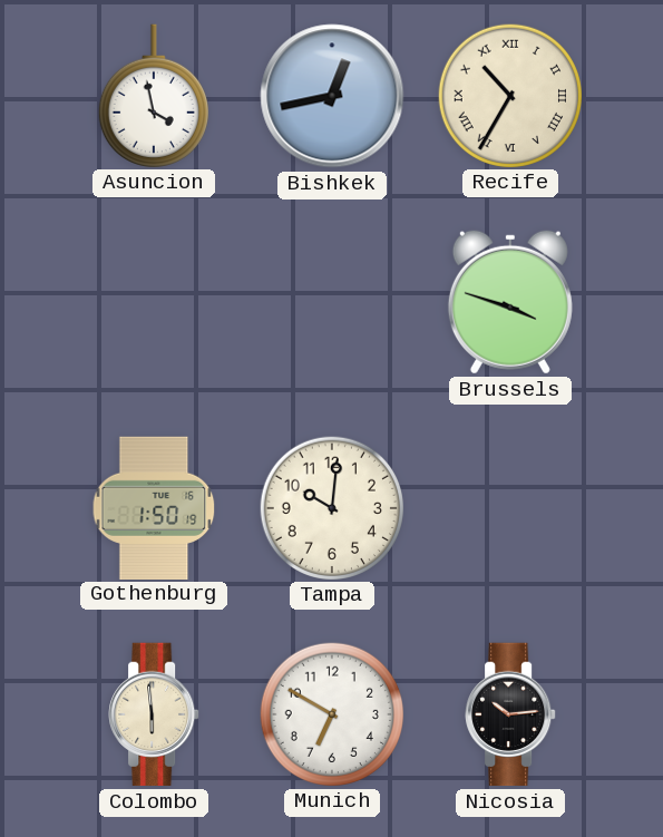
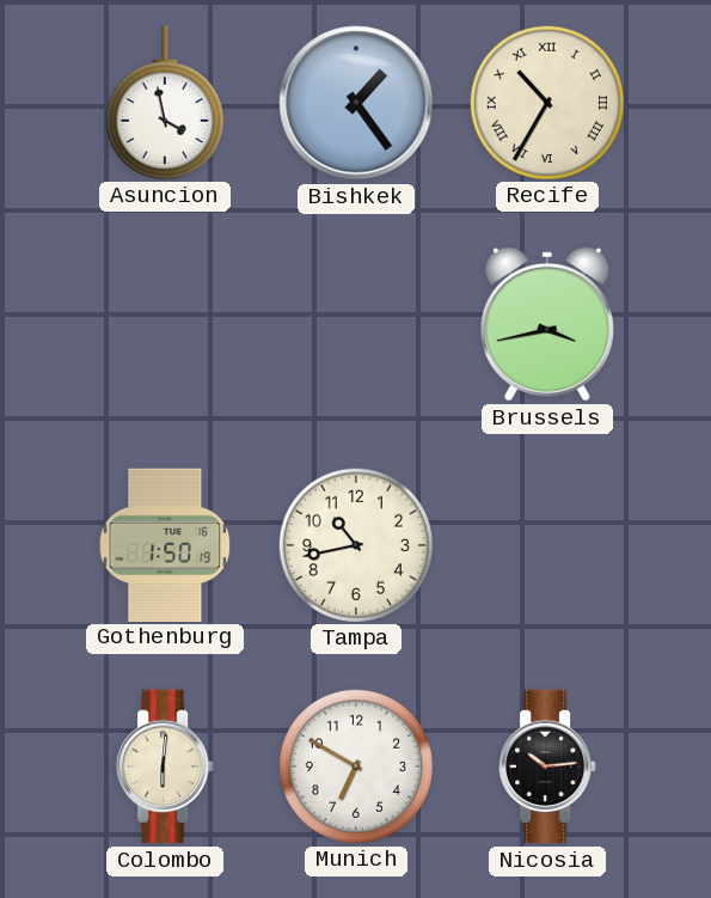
Bishkek: 12:43 -> 1:24
Brussels: 3:48 -> 3:43
Tampa: 10:01 -> 10:43
Colombo: 5:59 -> 6:01
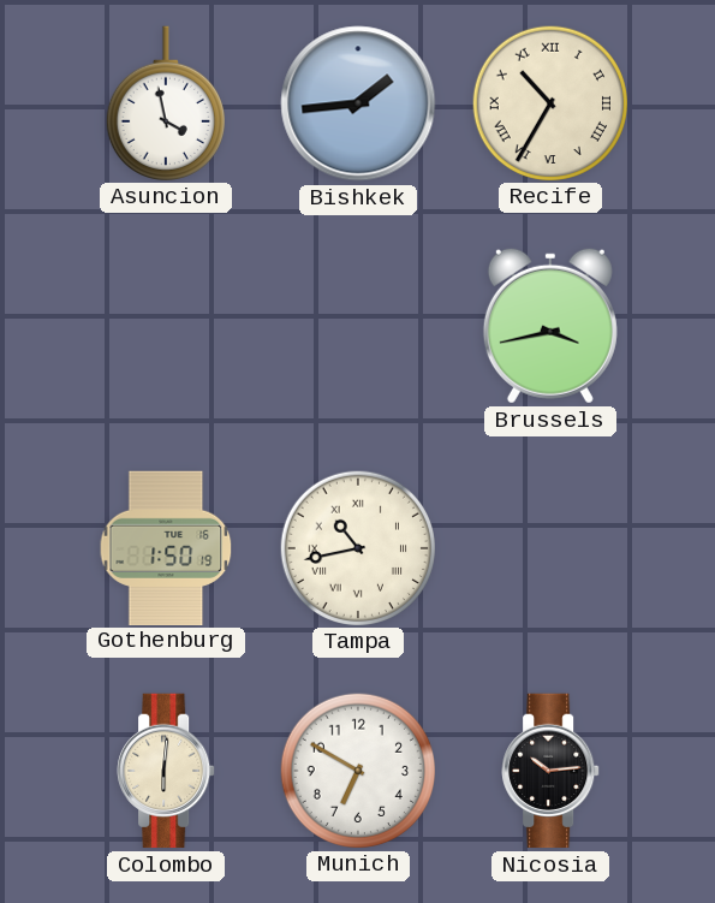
Bishkek: 1:24 -> 1:44
Tampa numerals: Arabic -> Roman
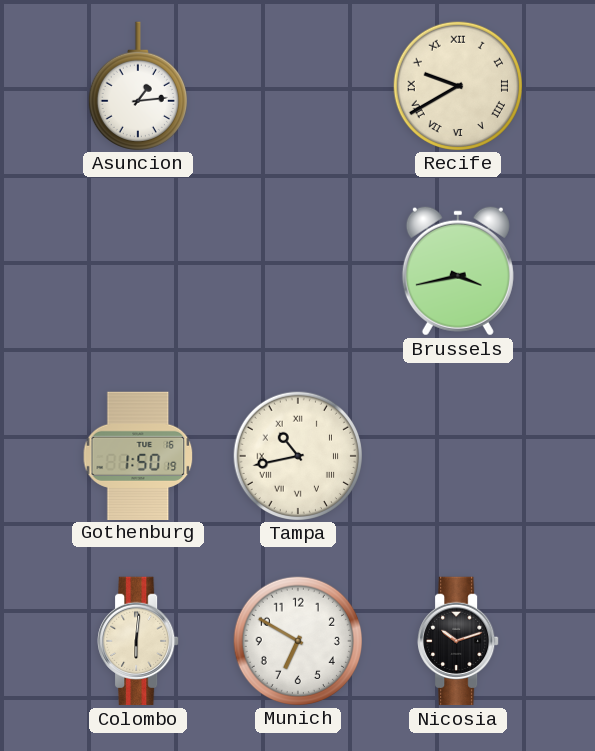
Asuncion: 3:58 -> 1:14
Bishkek: 1:44 -> none
Recife: 10:35 -> 9:40
Nicosia: 10:14 -> 10:12
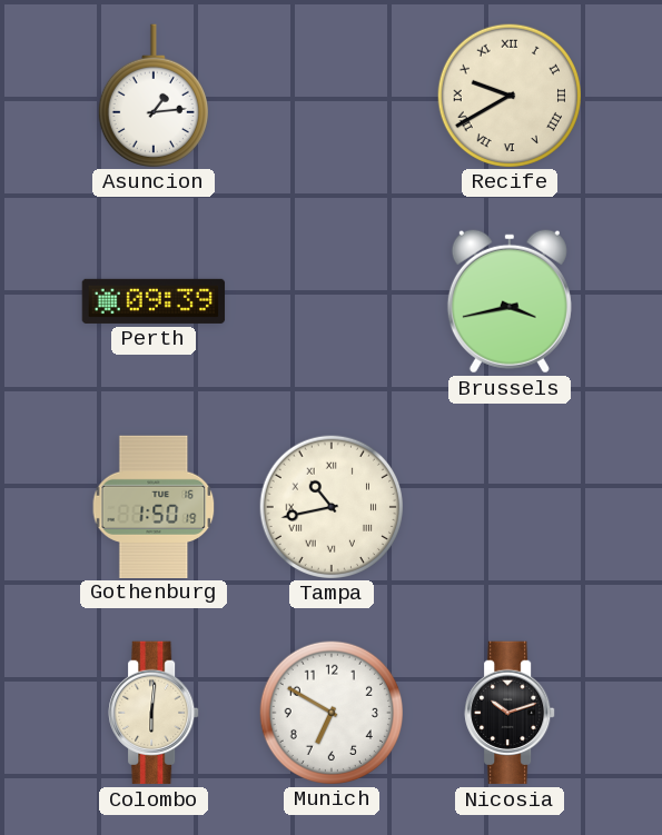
Perth: none -> 09:39
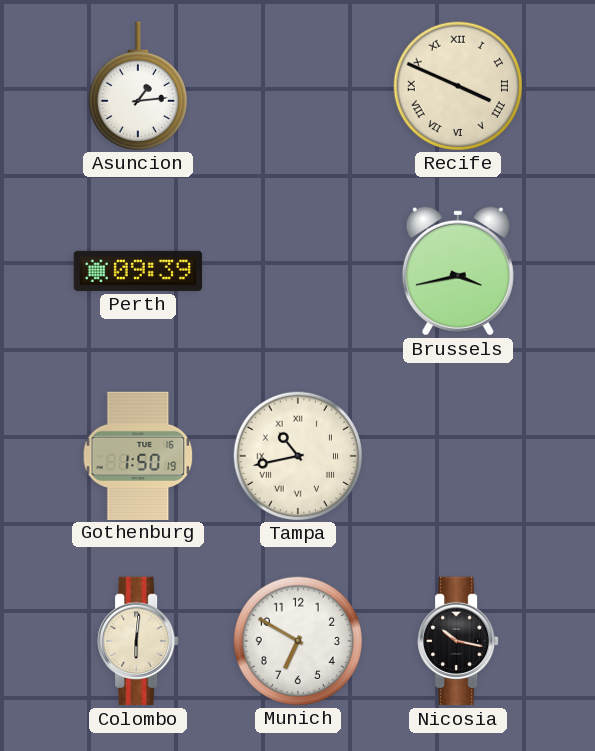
Recife: 9:40 -> 3:49
Nicosia: 10:12 -> 10:17
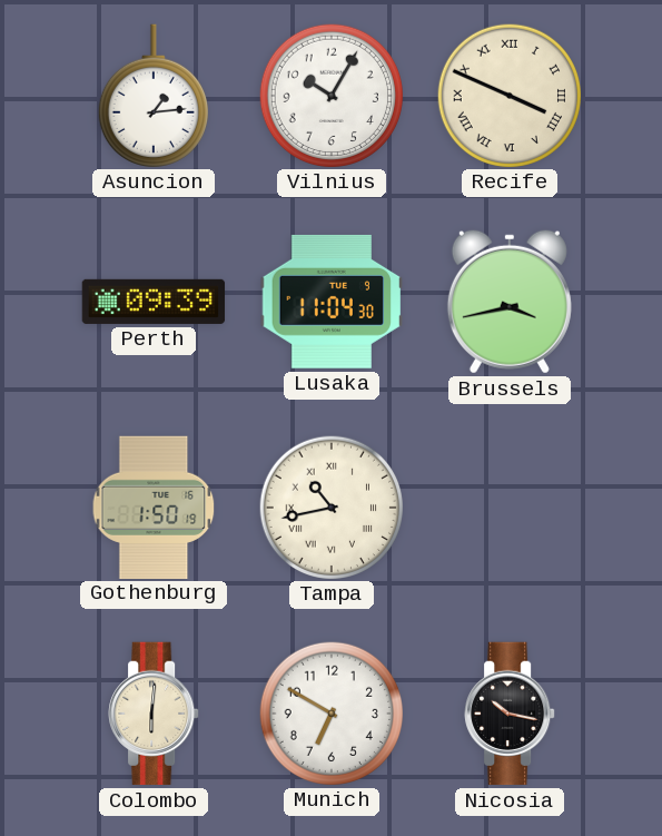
Vilnius: none -> 10:05
Lusaka: none -> 11:04
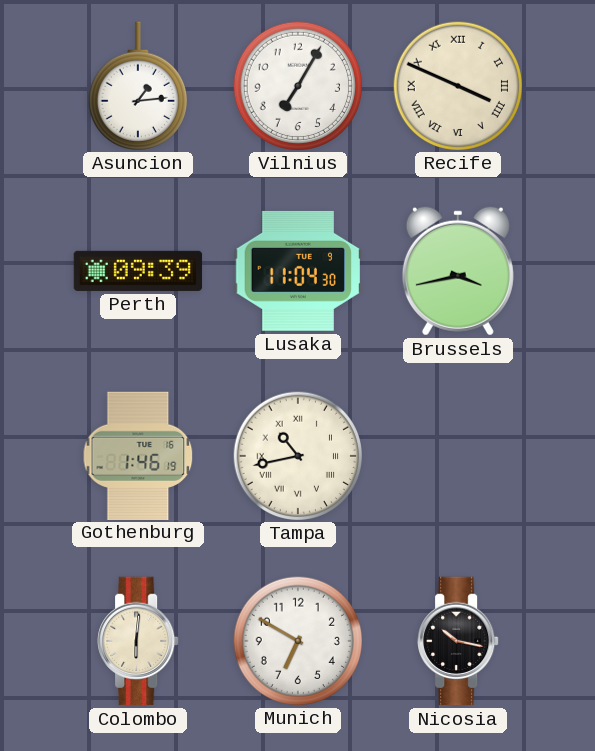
Vilnius: 10:05 -> 7:05
Gothenburg: 1:50 -> 1:46
